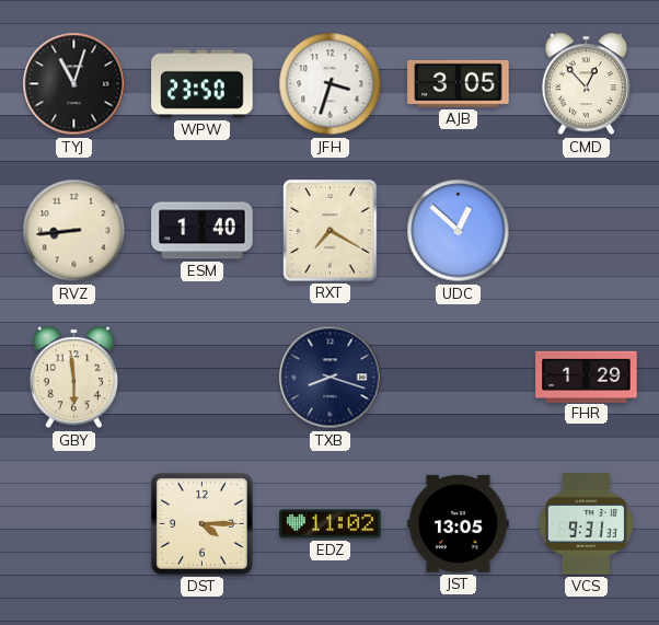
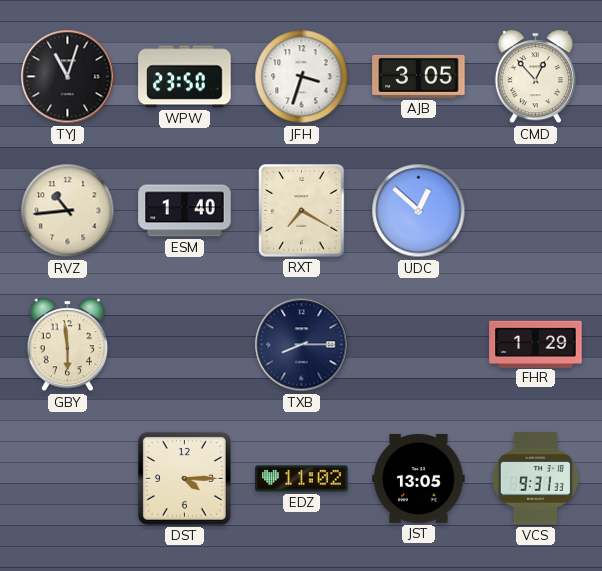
RVZ: 8:44 -> 10:44
TXB: 8:18 -> 8:15
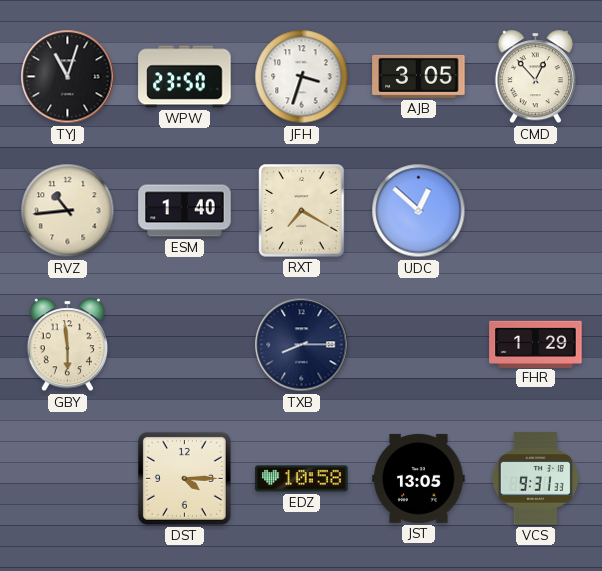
EDZ: 11:02 -> 10:58
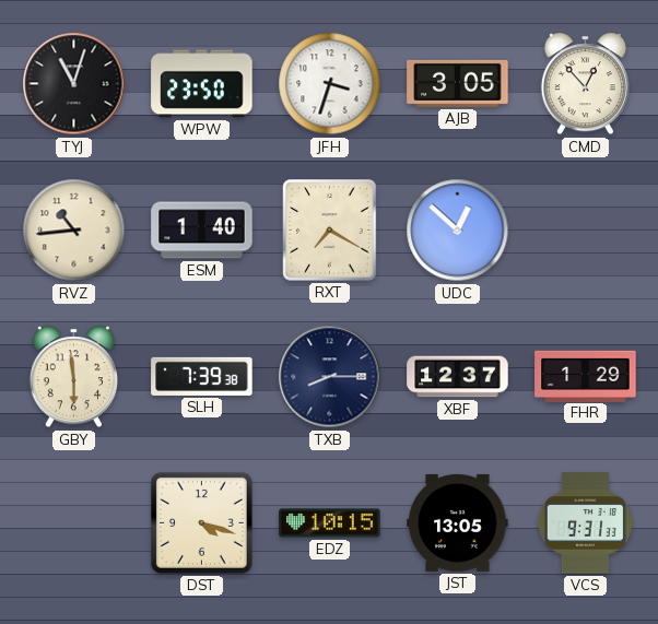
SLH: none -> 7:39
XBF: none -> 12:37
DST: 4:15 -> 4:18
EDZ: 10:58 -> 10:15
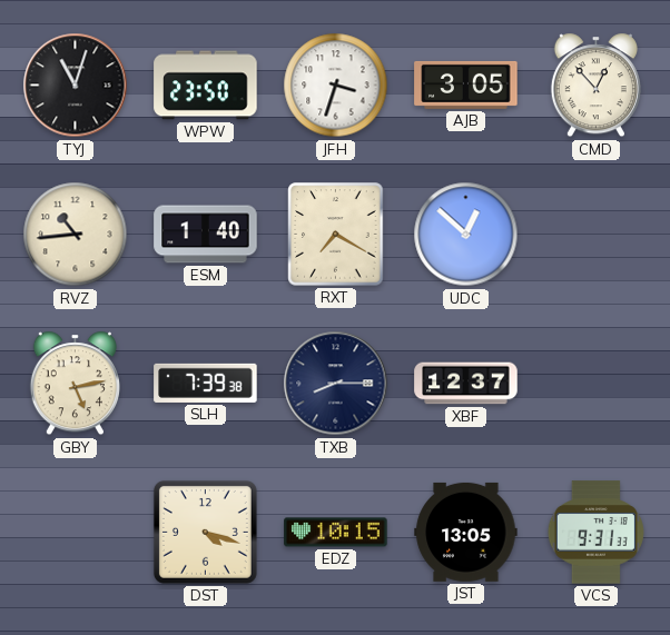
GBY: 5:59 -> 5:13
FHR: 1:29 -> none
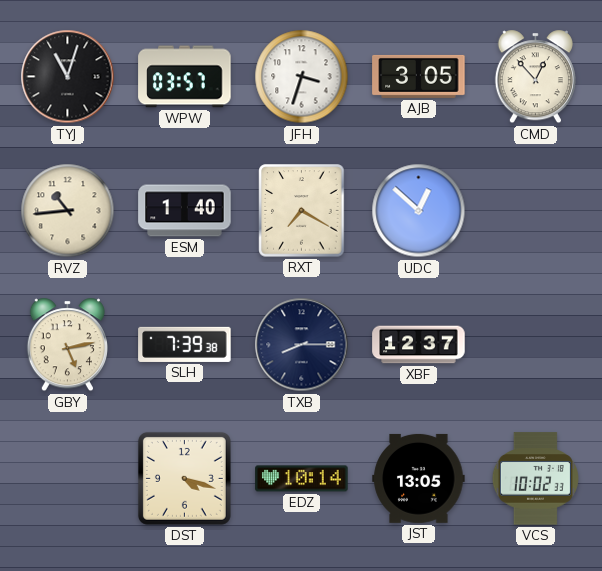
WPW: 23:50 -> 03:57
EDZ: 10:15 -> 10:14
VCS: 9:31 -> 10:02
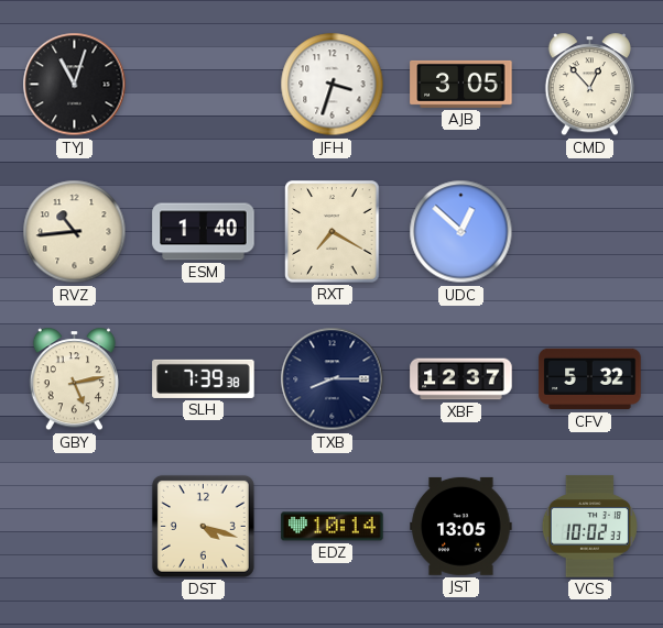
WPW: 03:57 -> none
CFV: none -> 5:32
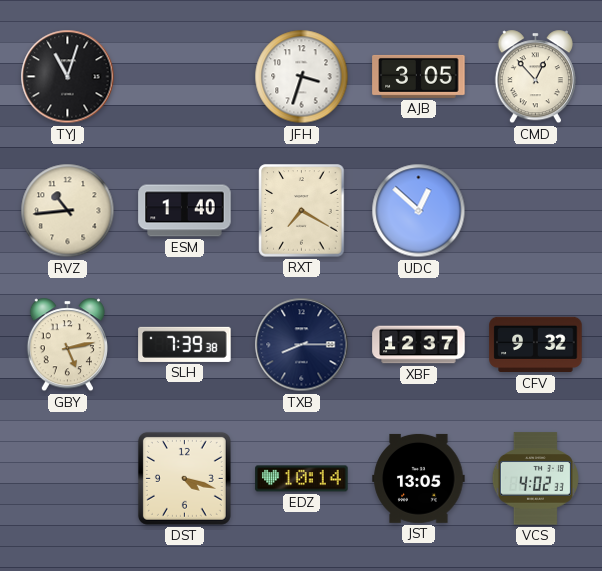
CFV: 5:32 -> 9:32
VCS: 10:02 -> 4:02
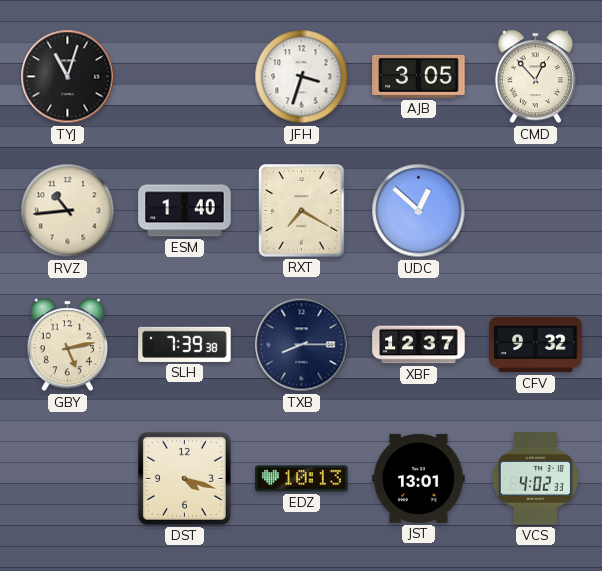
EDZ: 10:14 -> 10:13
JST: 13:05 -> 13:01
